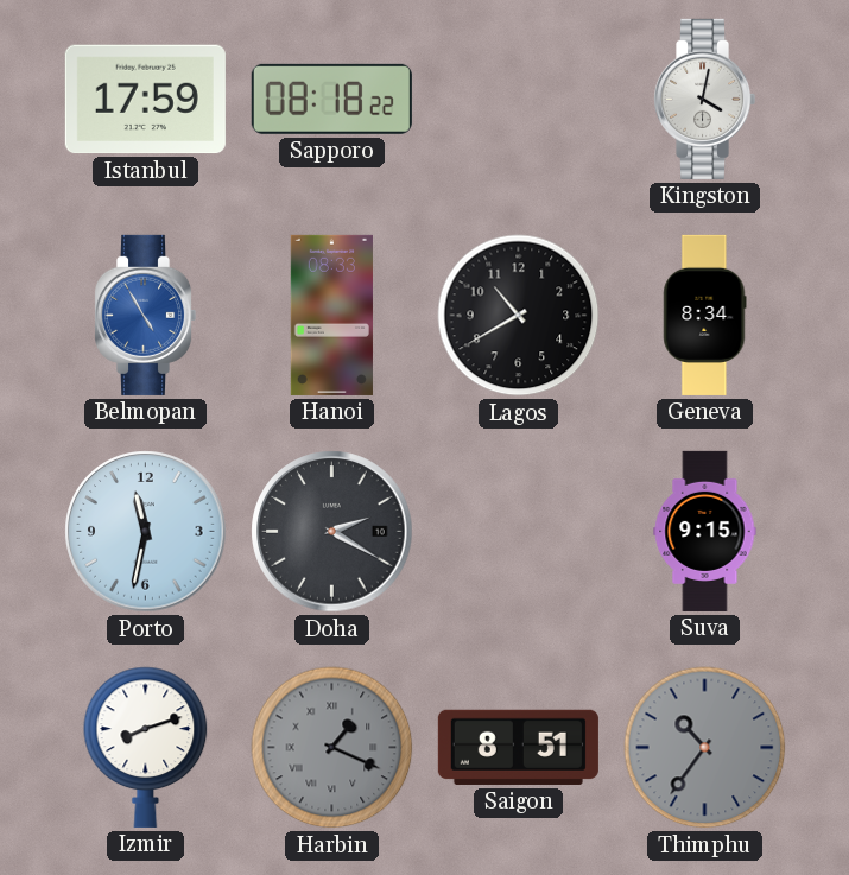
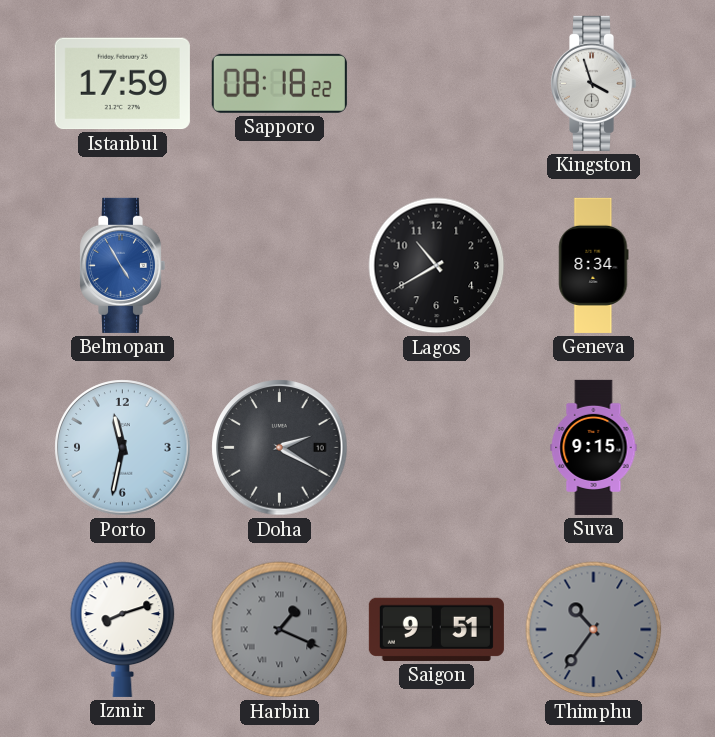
Kingston: 4:02 -> 3:57
Hanoi: 08:33 -> none
Saigon: 8:51 -> 9:51
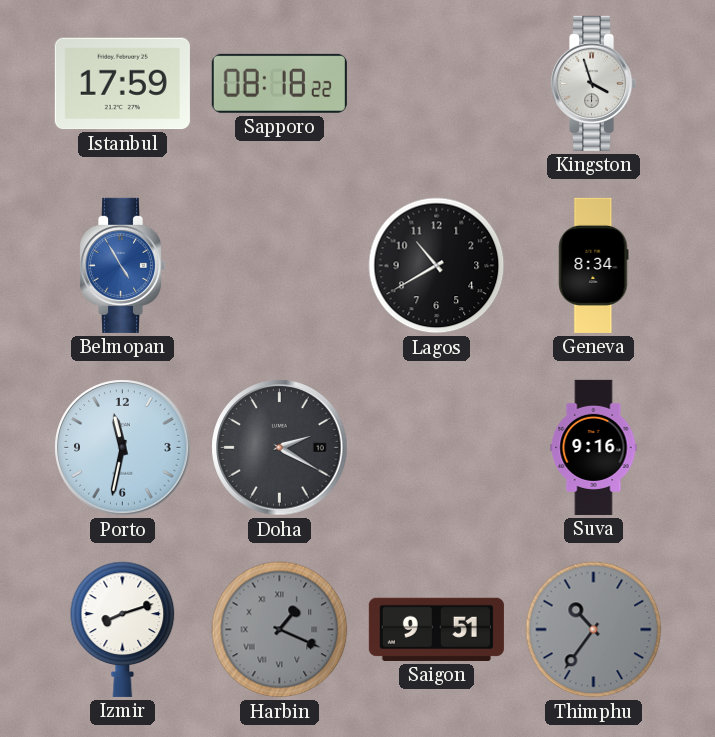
Suva: 9:15 -> 9:16
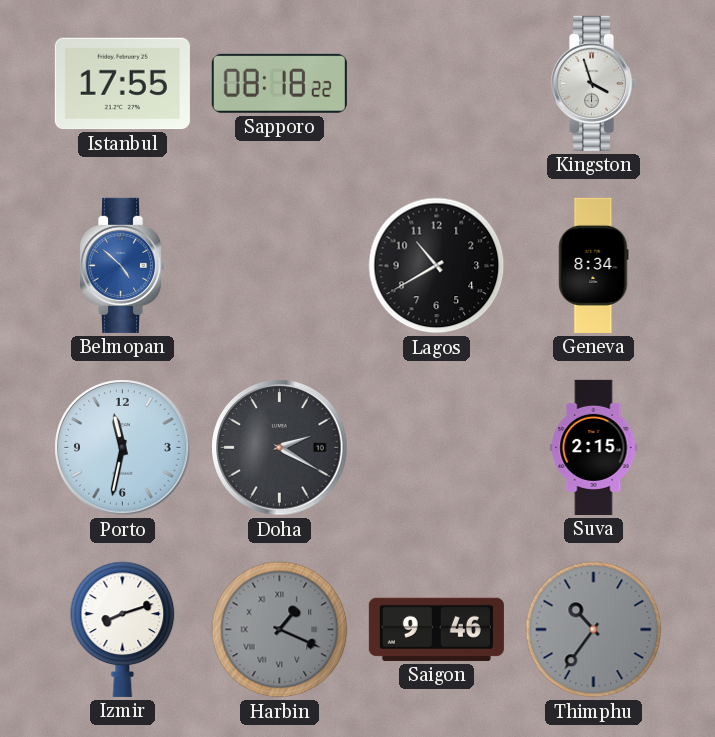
Istanbul: 17:59 -> 17:55
Belmopan: 4:55 -> 4:52
Suva: 9:16 -> 2:15
Saigon: 9:51 -> 9:46
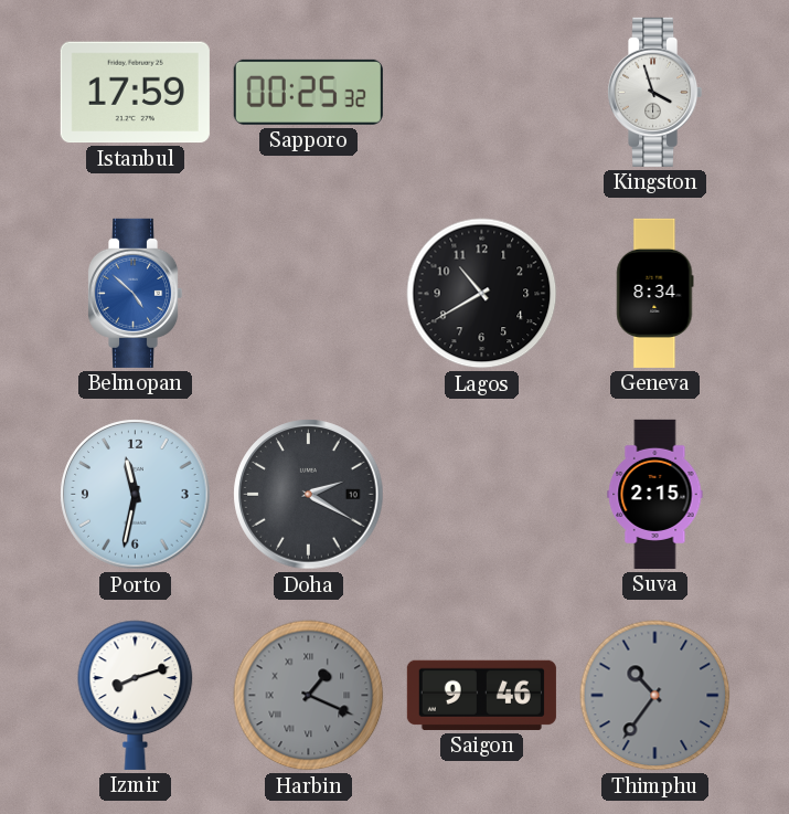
Istanbul: 17:55 -> 17:59
Sapporo: 08:18 -> 00:25
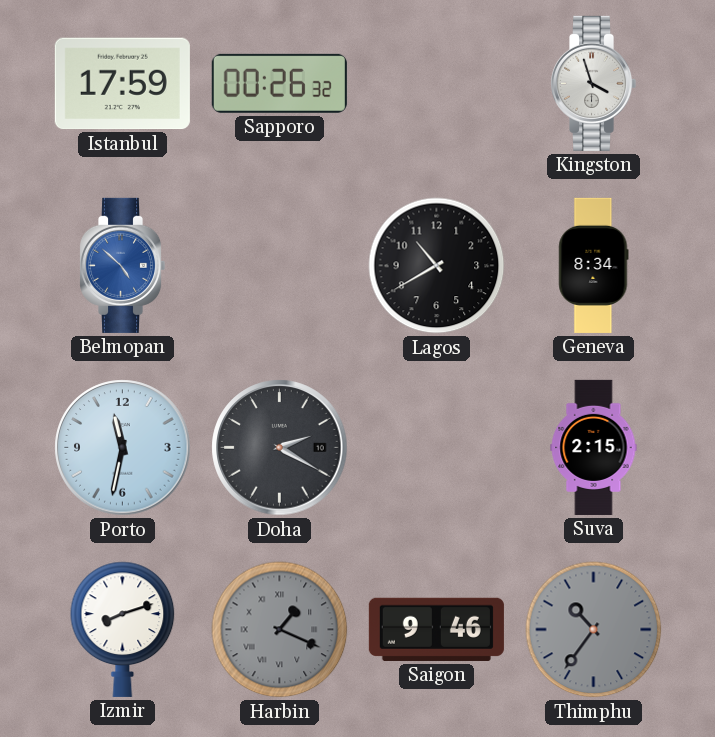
Sapporo: 00:25 -> 00:26
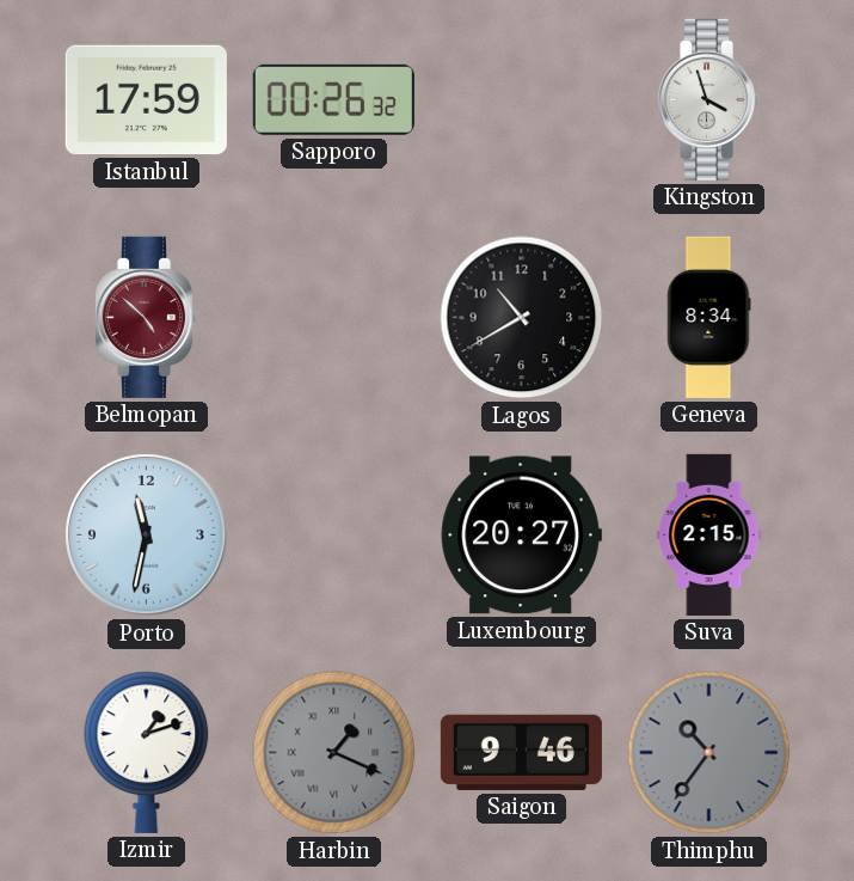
Belmopan dial: blue -> burgundy
Doha: 2:20 -> none
Luxembourg: none -> 20:27
Izmir: 8:12 -> 1:12
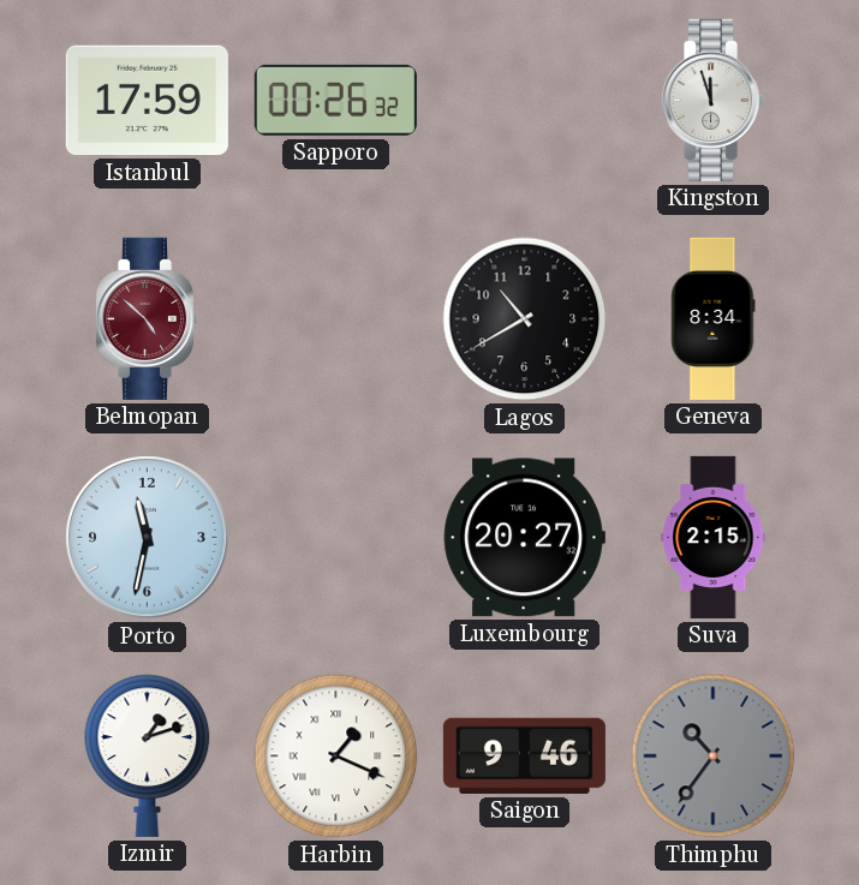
Kingston: 3:57 -> 11:57
Harbin dial: grey -> white
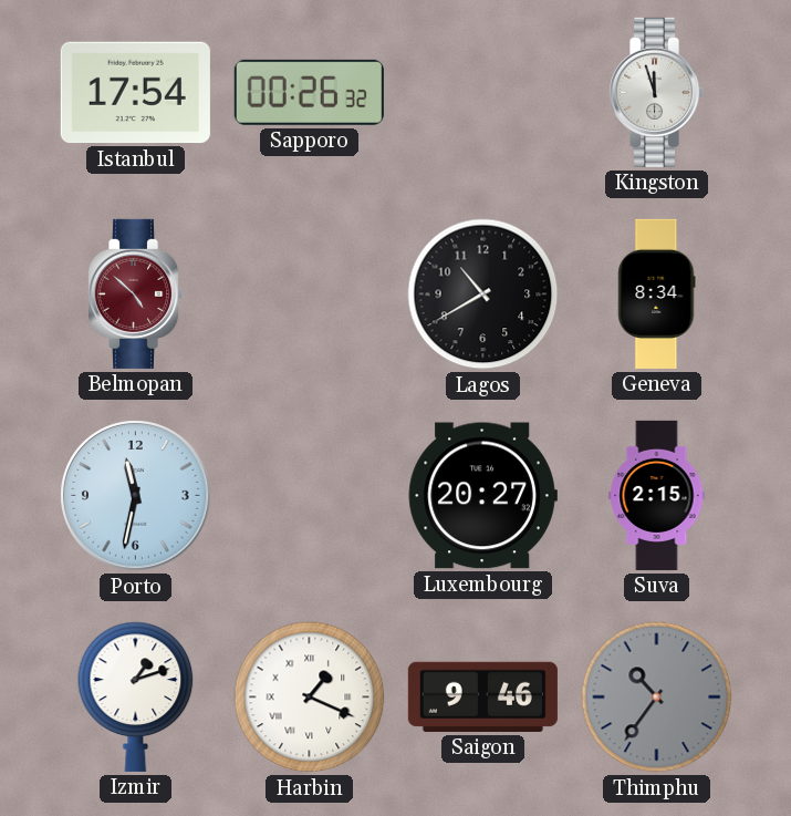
Istanbul: 17:59 -> 17:54
